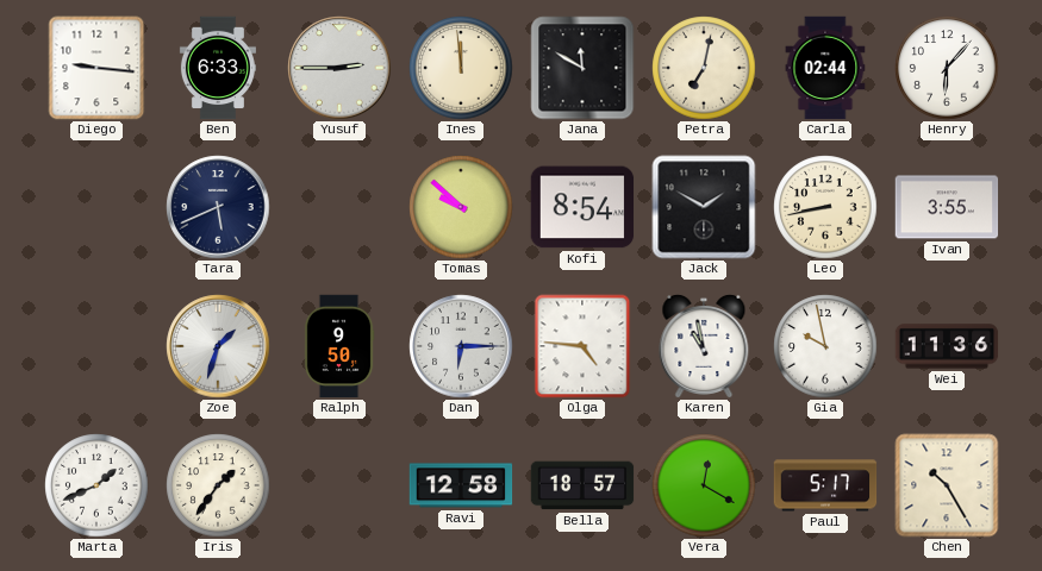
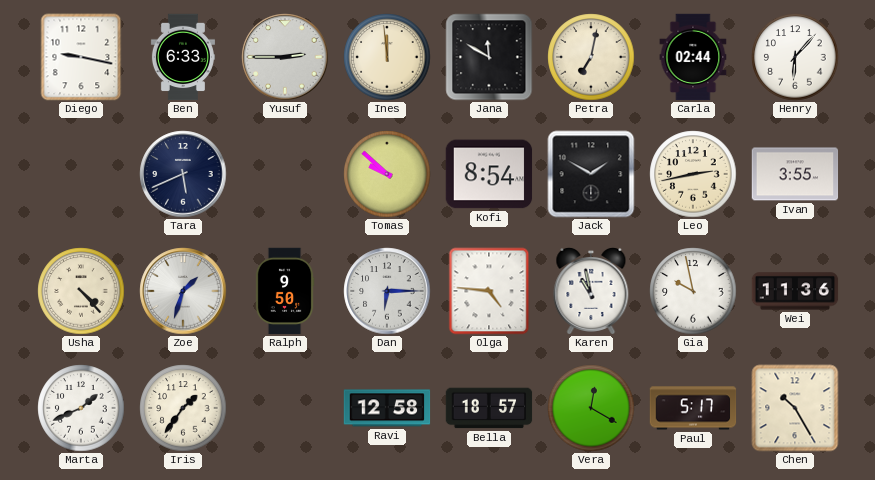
Diego: 9:16 -> 9:17
Leo: 8:43 -> 2:43
Usha: none -> 4:23
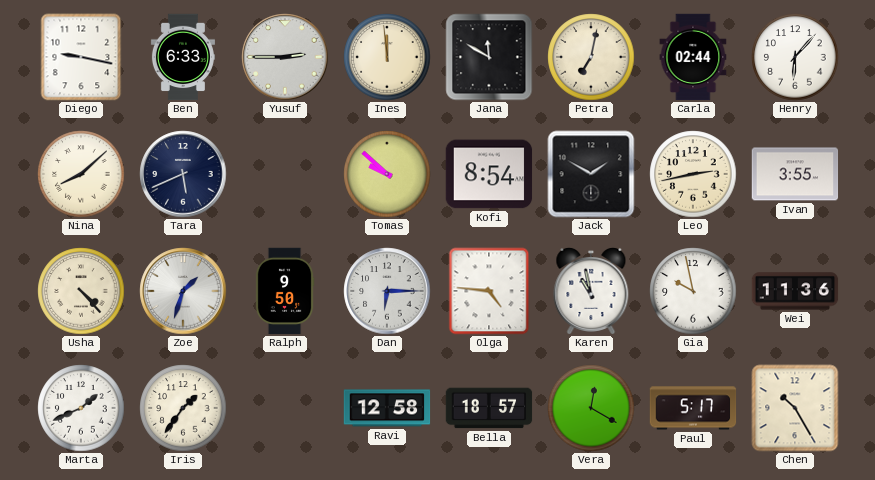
Nina: none -> 8:08
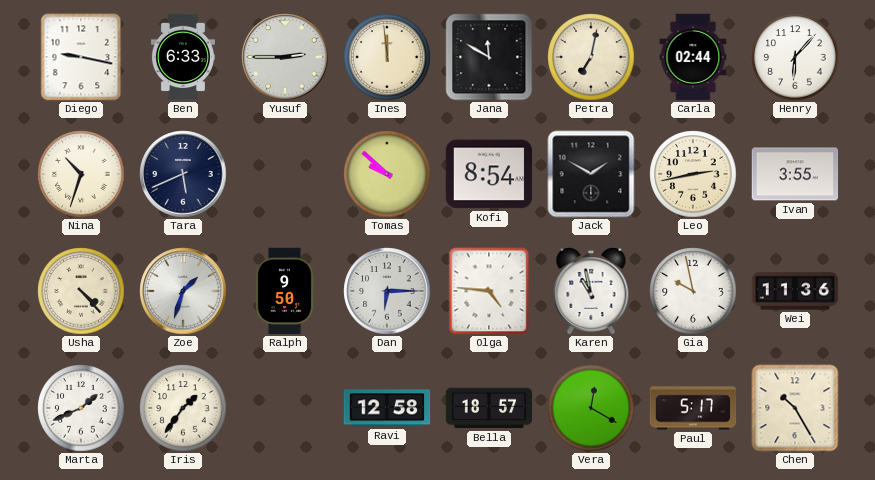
Nina: 8:08 -> 10:33
